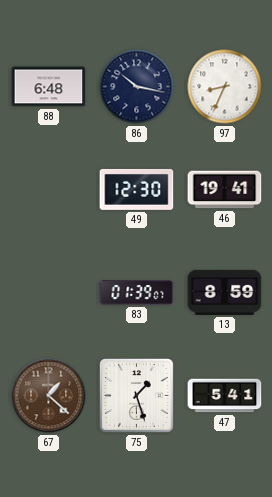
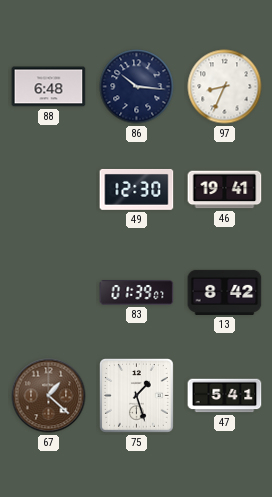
86: 10:17 -> 10:16
13: 8:59 -> 8:42
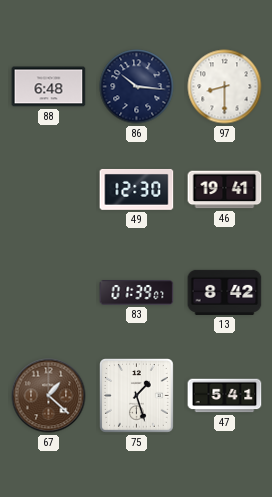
97: 8:34 -> 8:30
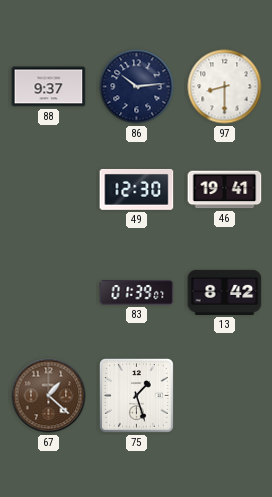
88: 6:48 -> 9:37
86: 10:16 -> 10:14
47: 5:41 -> none
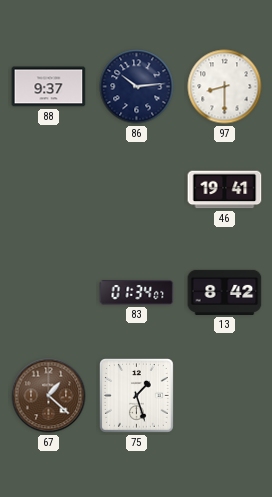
49: 12:30 -> none
83: 01:39 -> 01:34
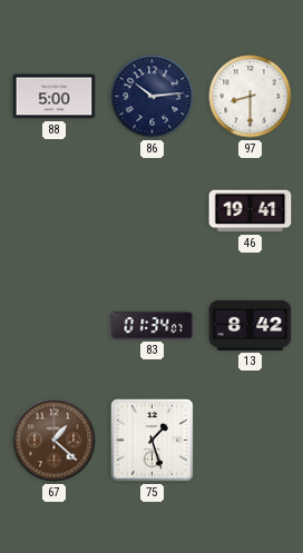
88: 9:37 -> 5:00
